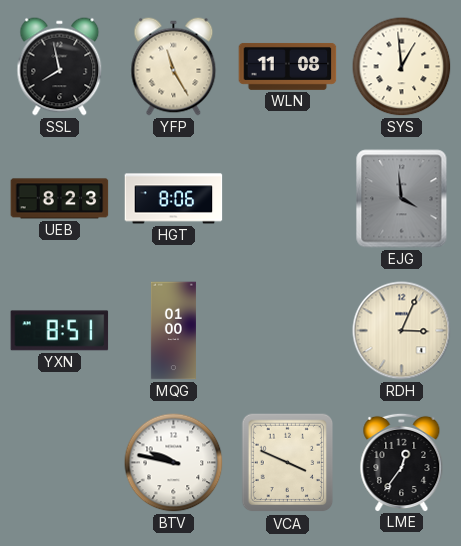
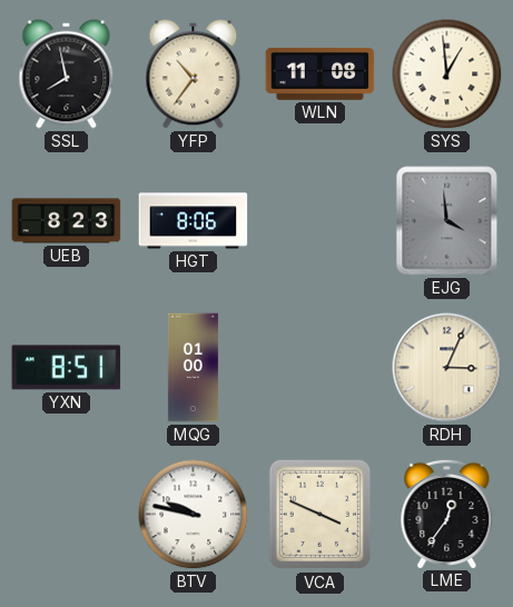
YFP: 11:25 -> 10:36
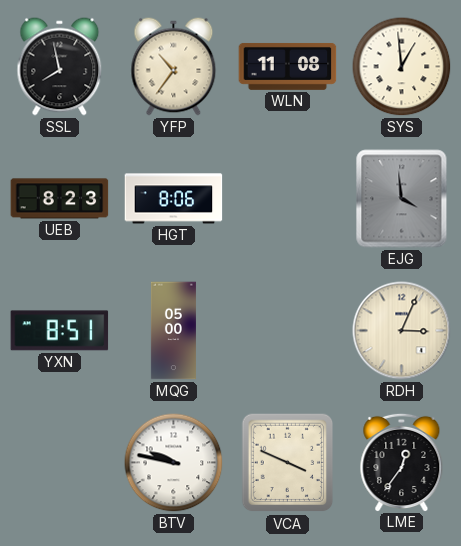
MQG: 01:00 -> 05:00
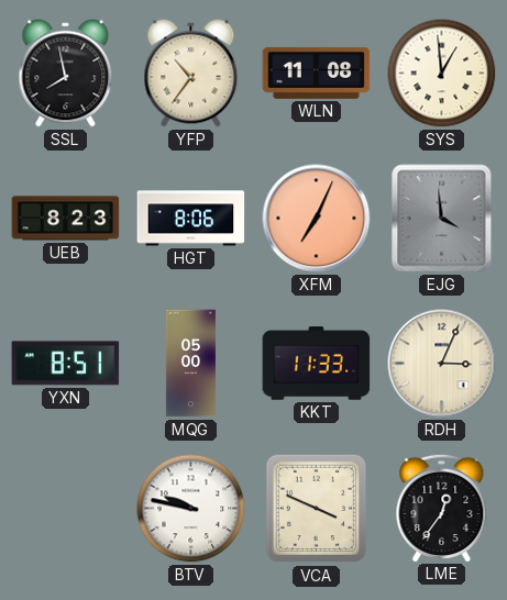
XFM: none -> 7:04
KKT: none -> 11:33
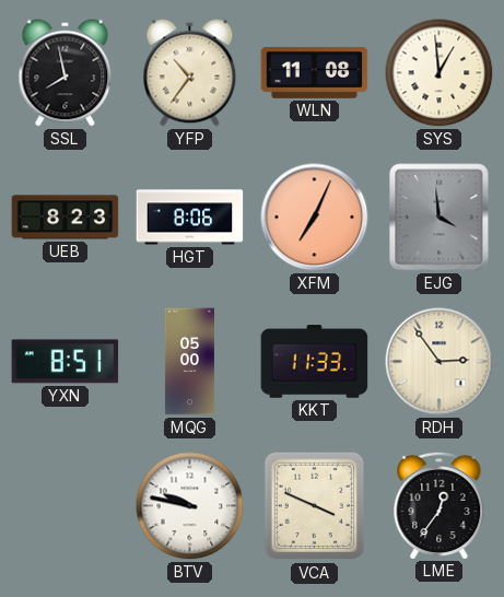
RDH: 3:04 -> 2:54
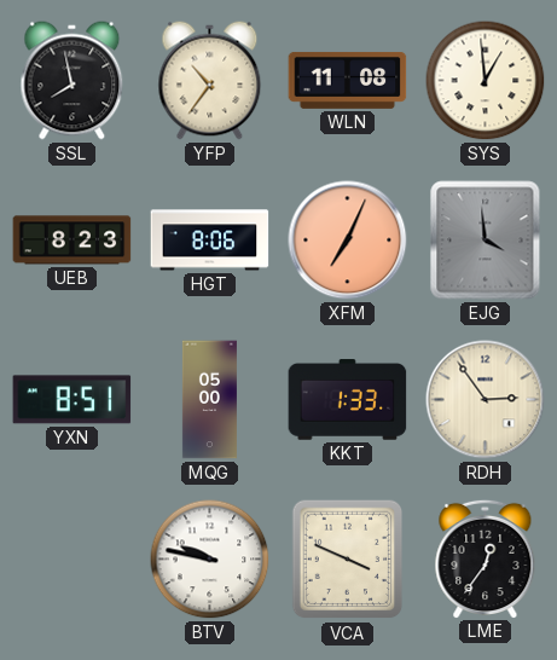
KKT: 11:33 -> 1:33
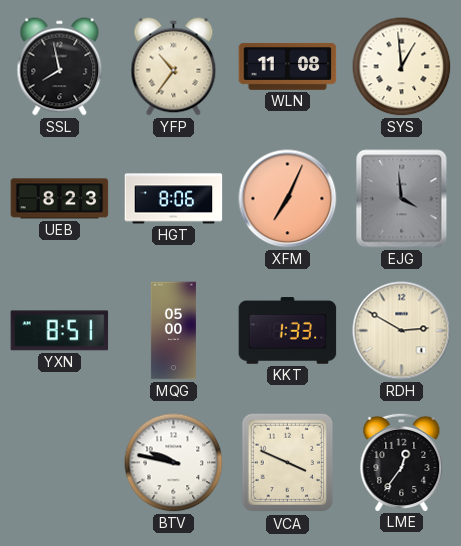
RDH: 2:54 -> 2:50
